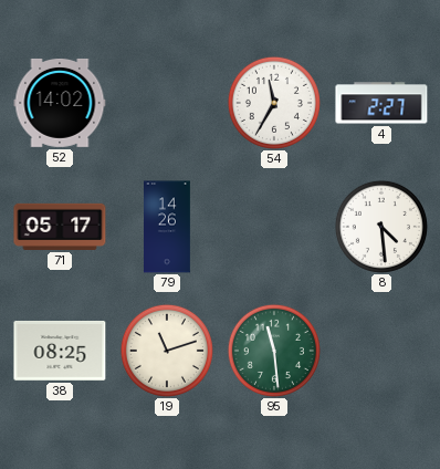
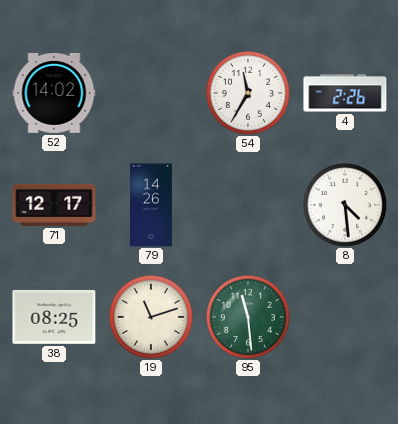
4: 2:27 -> 2:26
71: 05:17 -> 12:17
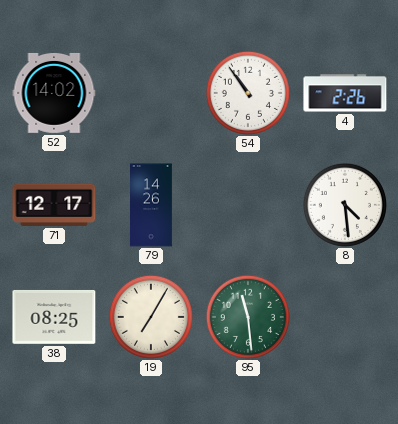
54: 11:35 -> 10:54
19: 11:12 -> 7:05
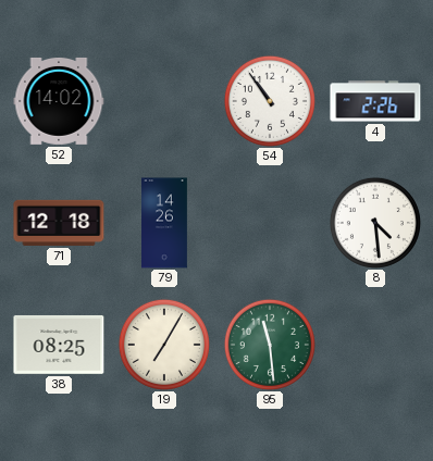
71: 12:17 -> 12:18
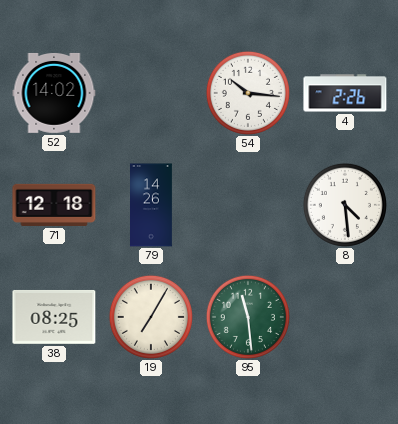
54: 10:54 -> 10:16
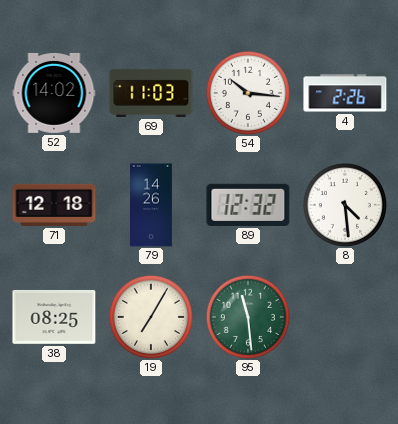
69: none -> 11:03
89: none -> 12:32
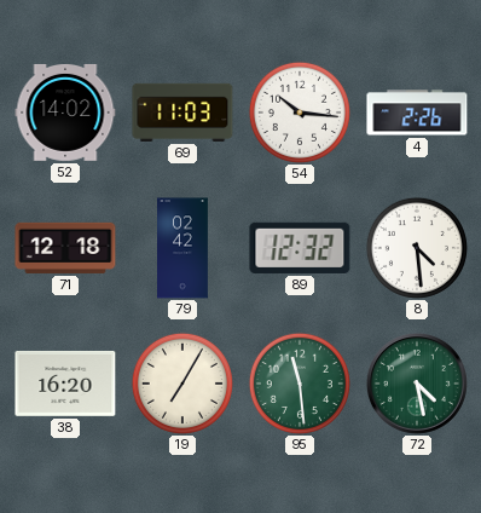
79: 14:26 -> 02:42
38: 08:25 -> 16:20
72: none -> 4:28
